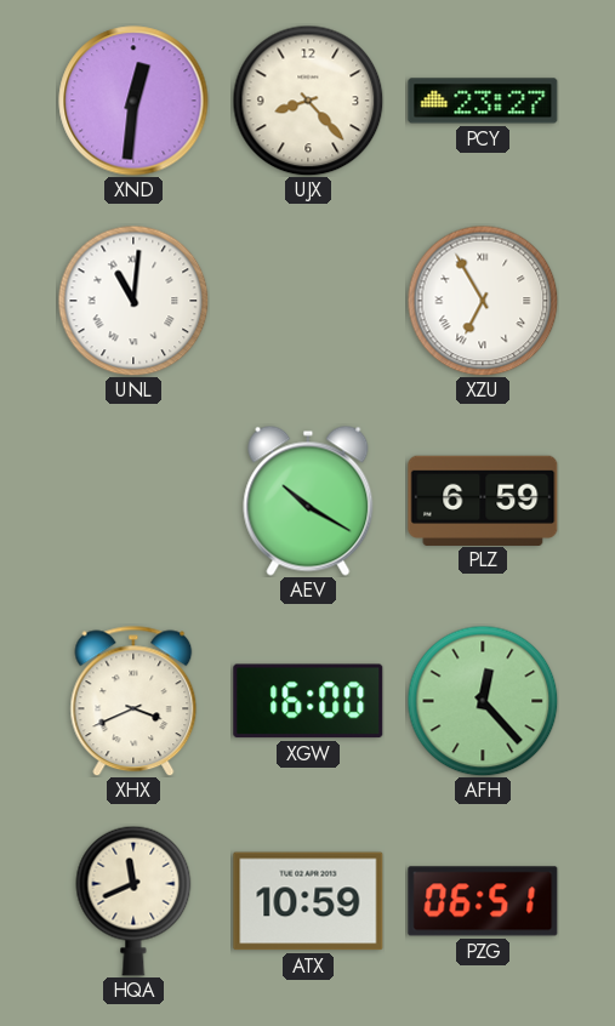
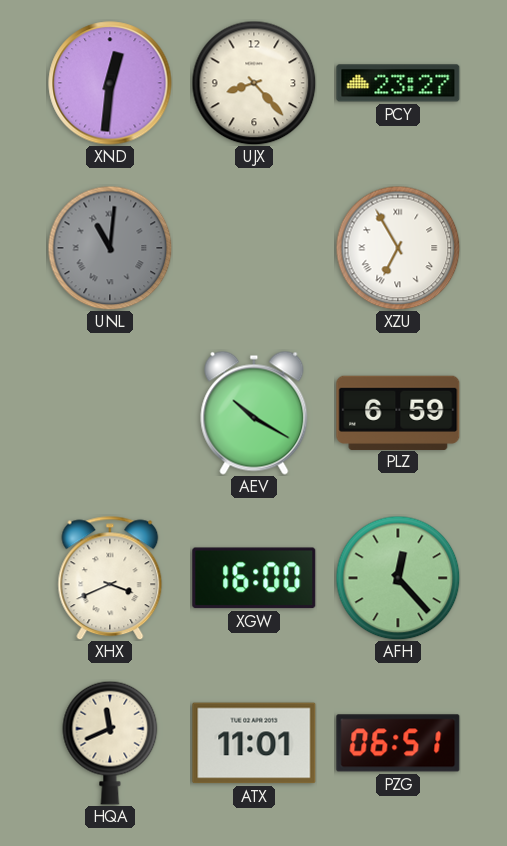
UNL dial: white -> grey
ATX: 10:59 -> 11:01
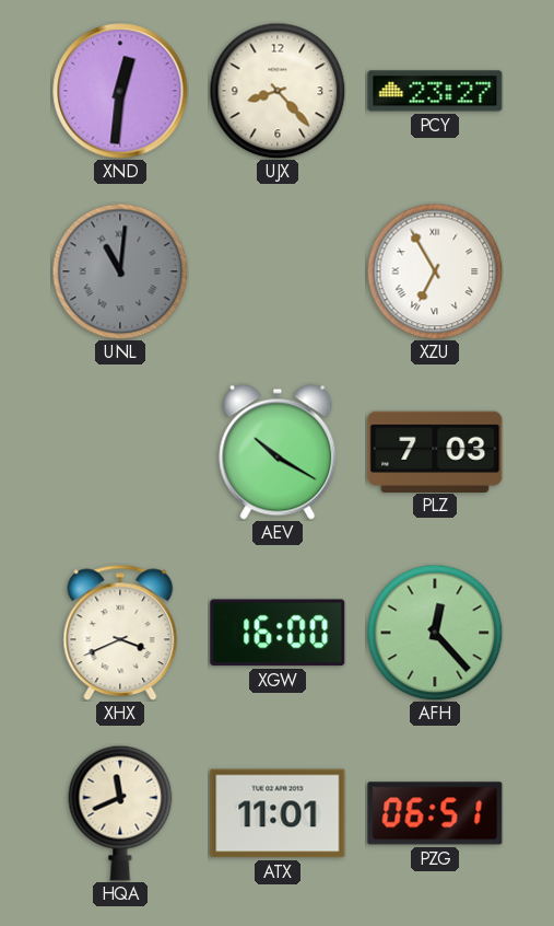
PLZ: 6:59 -> 7:03
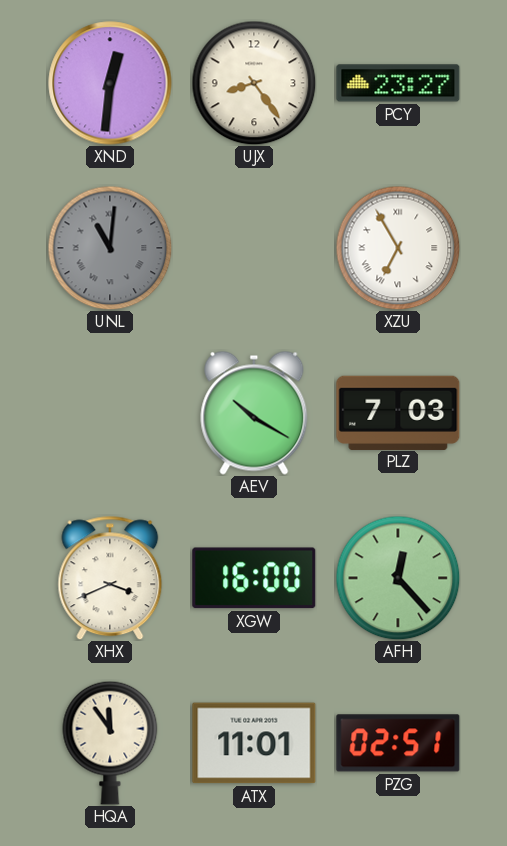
UJX: 8:23 -> 8:24
HQA: 11:41 -> 11:54
PZG: 06:51 -> 02:51
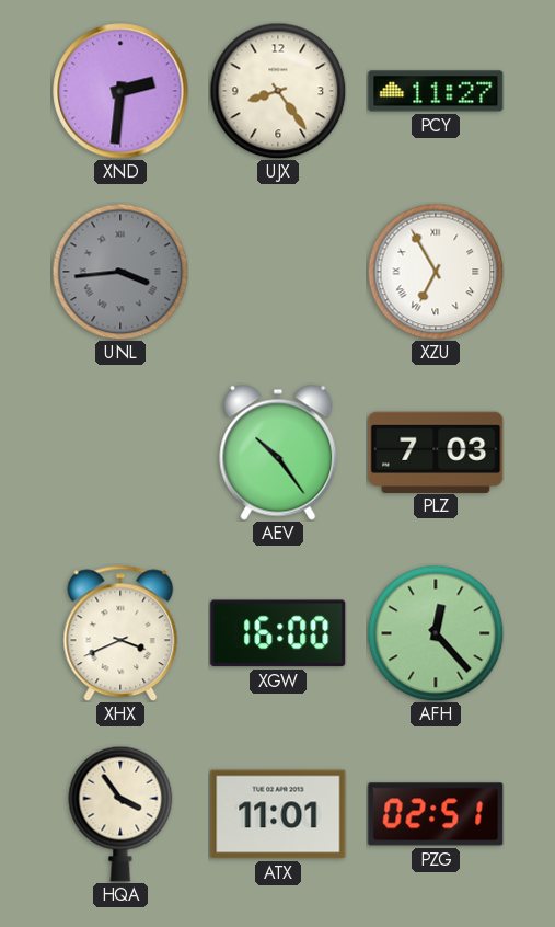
XND: 12:31 -> 2:31
PCY: 23:27 -> 11:27
UNL: 11:01 -> 3:44
AEV: 10:20 -> 10:24
HQA: 11:54 -> 3:54
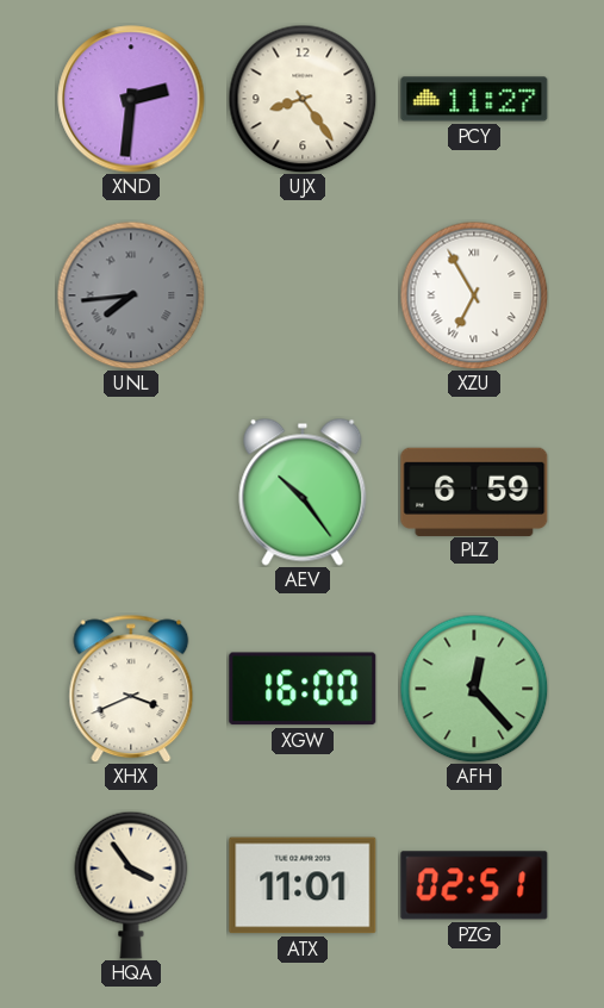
UNL: 3:44 -> 7:44
PLZ: 7:03 -> 6:59
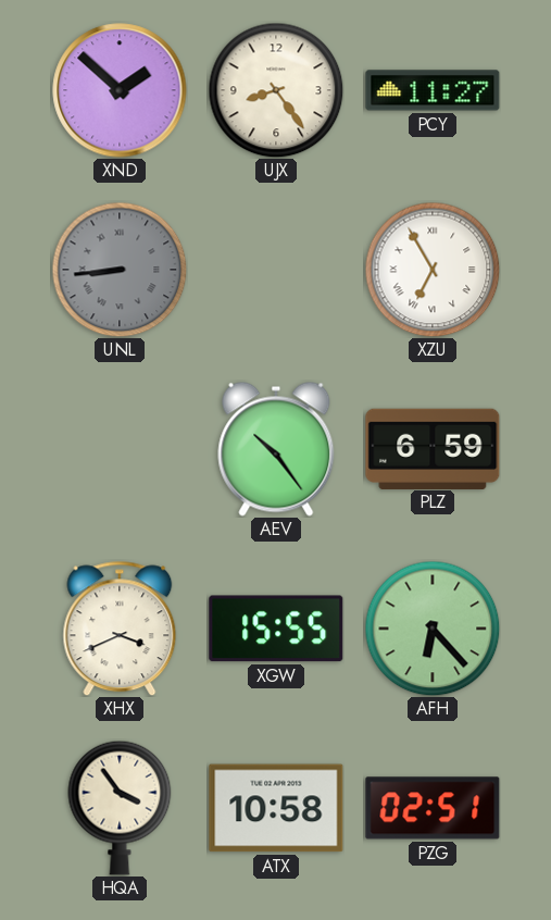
XND: 2:31 -> 1:52
UNL: 7:44 -> 8:44
XGW: 16:00 -> 15:55
AFH: 12:23 -> 6:23
ATX: 11:01 -> 10:58
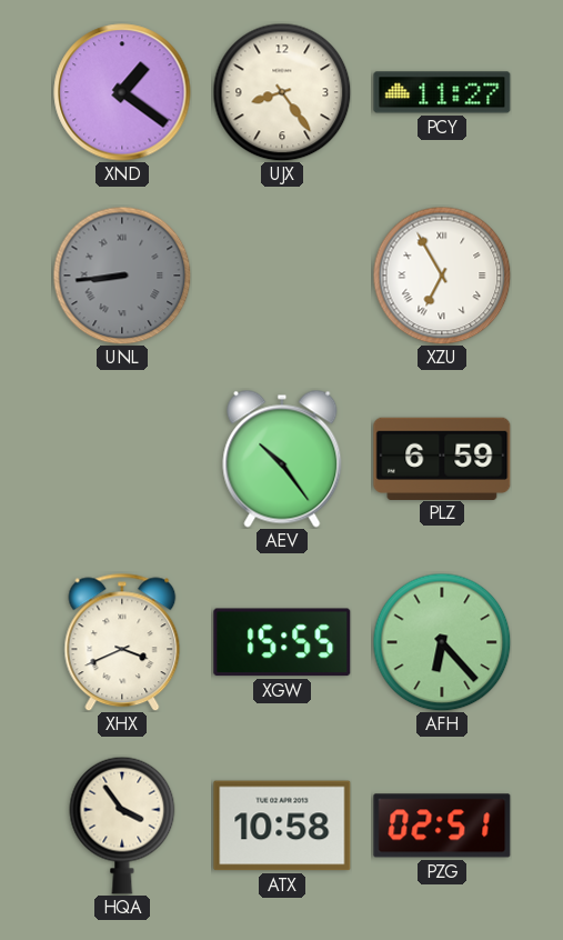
XND: 1:52 -> 1:21
